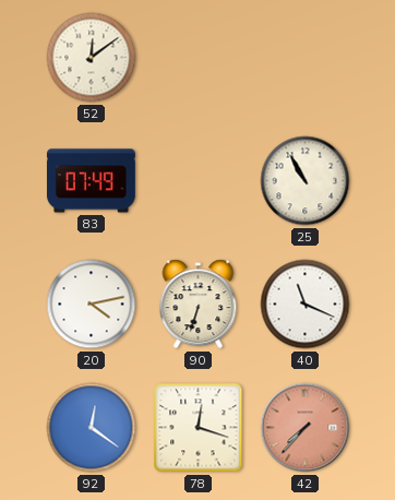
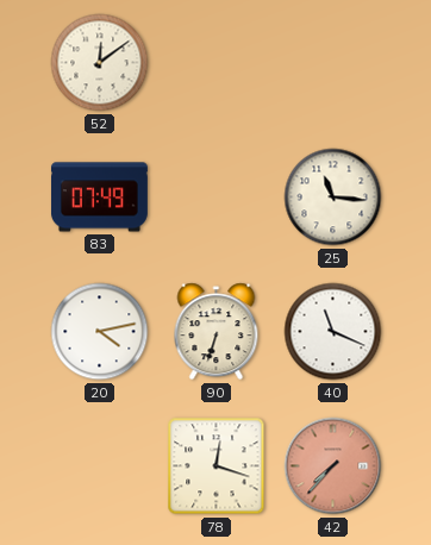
25: 10:55 -> 11:16
92: 12:21 -> none
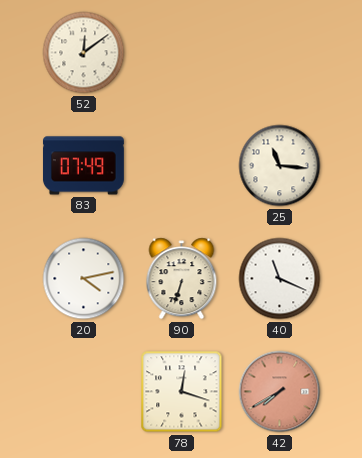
42: 7:37 -> 7:40
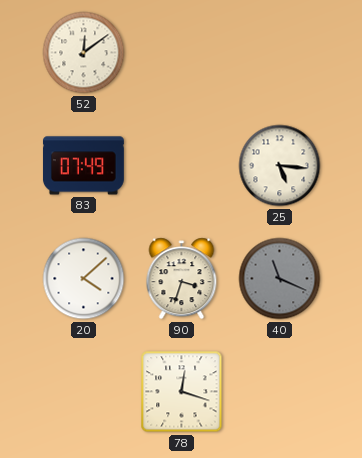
25: 11:16 -> 5:16
20: 4:13 -> 4:08
90: 6:33 -> 3:33
40 dial: white -> grey
42: 7:40 -> none
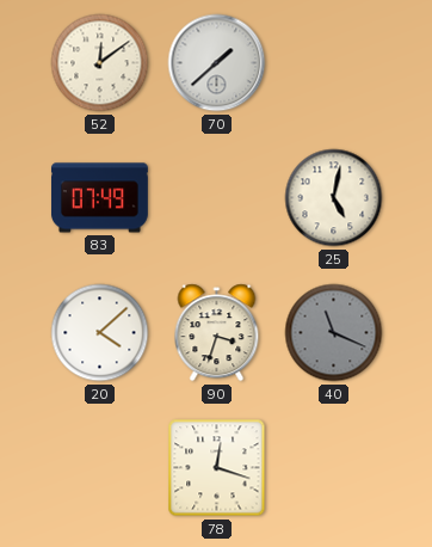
70: none -> 1:38
25: 5:16 -> 5:02
